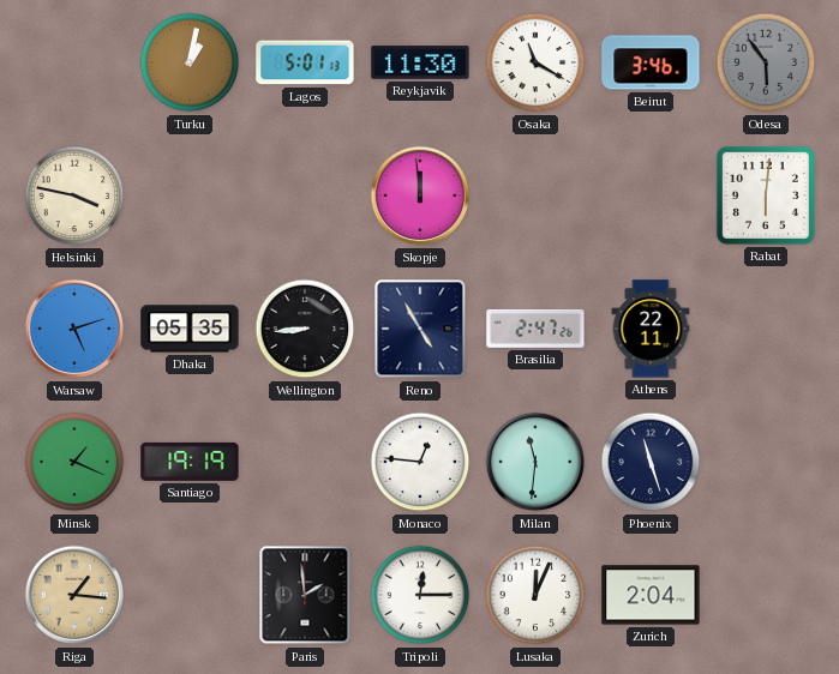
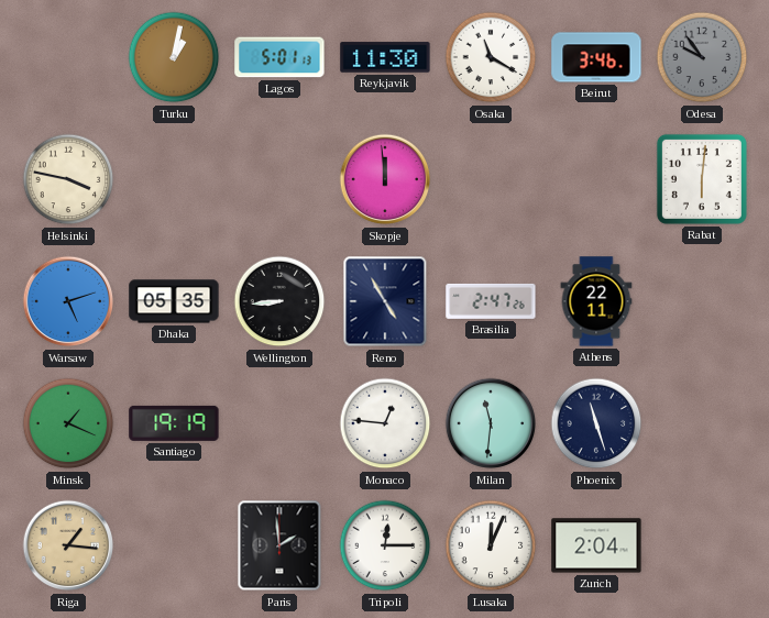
Odesa: 5:54 -> 9:54
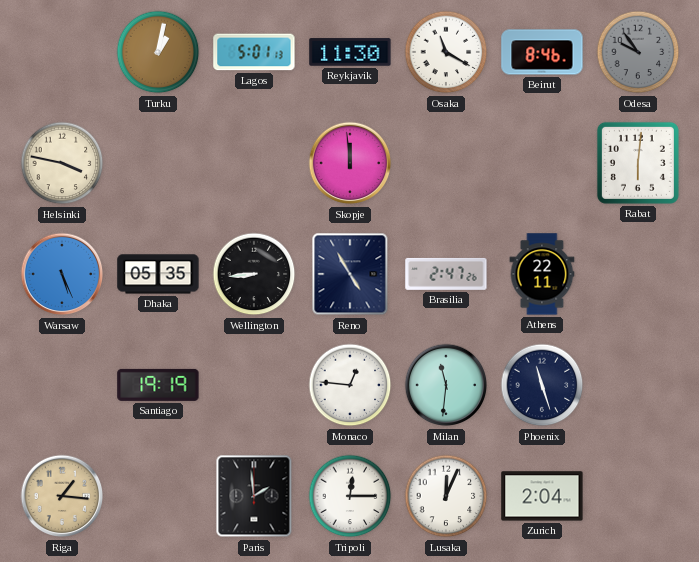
Beirut: 3:46 -> 8:46
Warsaw: 5:12 -> 5:26
Minsk: 1:19 -> none
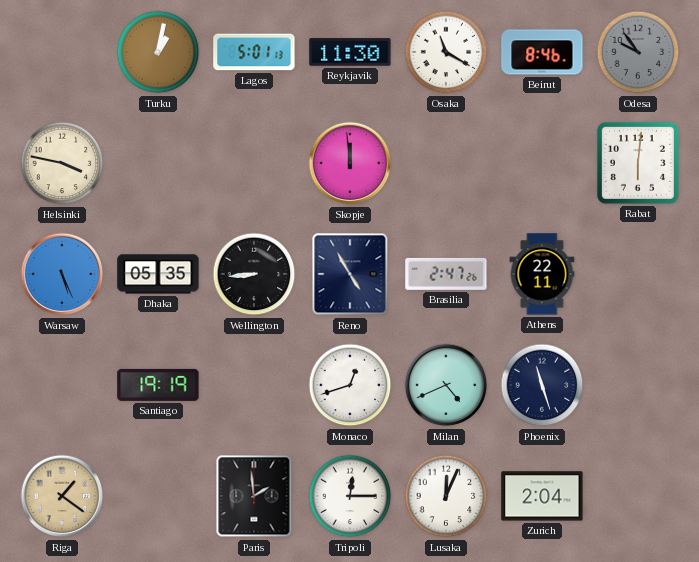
Monaco: 12:46 -> 12:42
Milan: 11:31 -> 4:41
Riga: 1:16 -> 1:21
